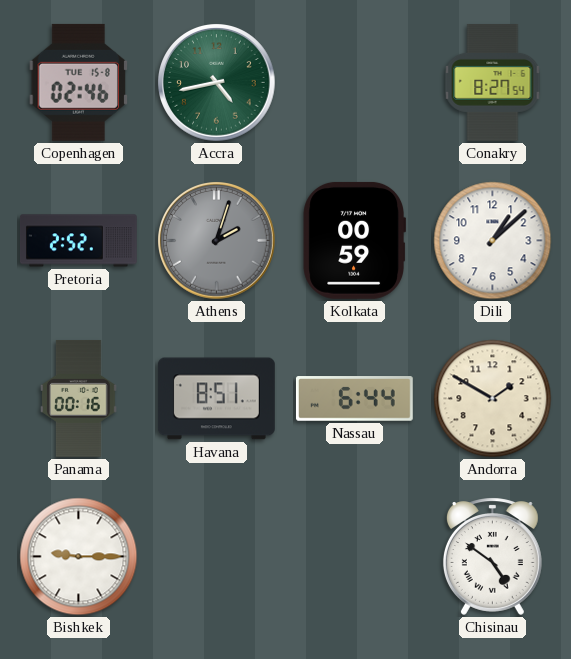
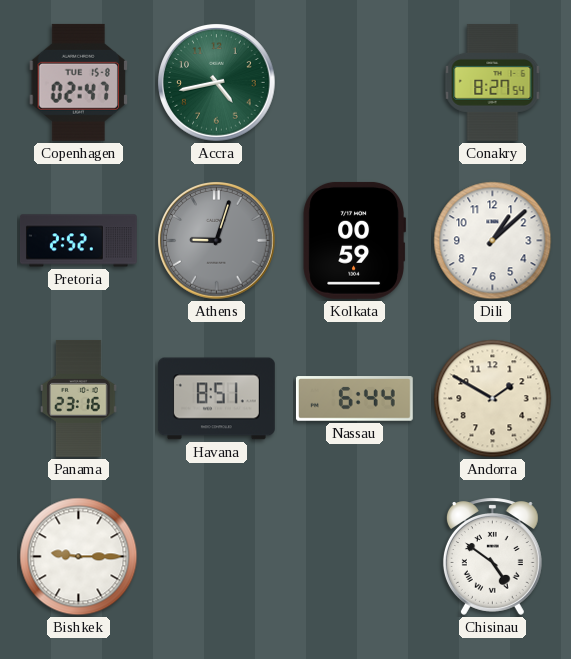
Copenhagen: 02:46 -> 02:47
Athens: 2:03 -> 9:03
Panama: 00:16 -> 23:16
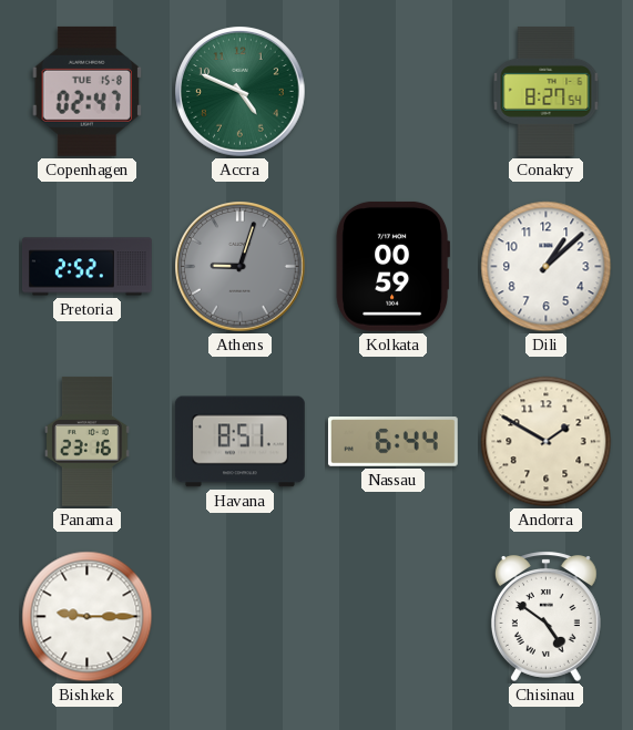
Accra: 4:43 -> 4:49
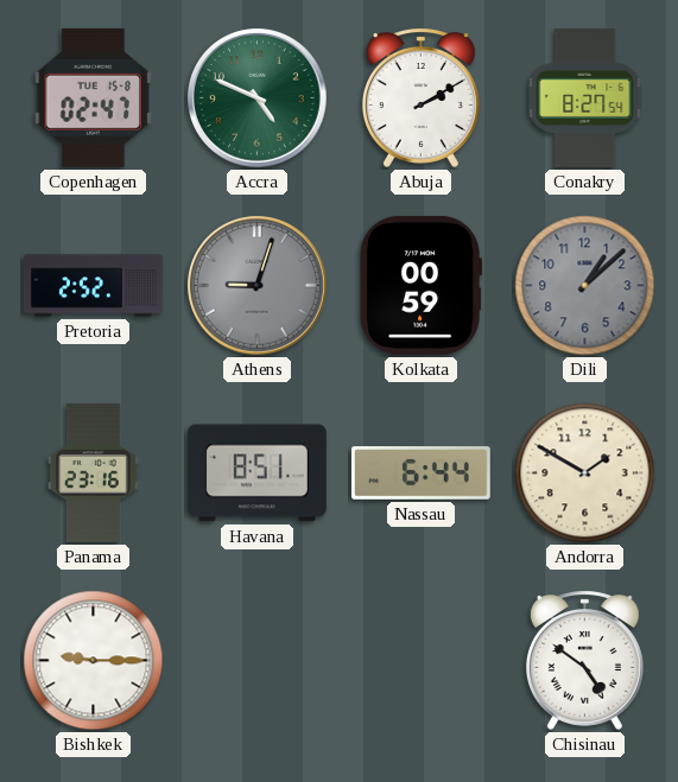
Abuja: none -> 2:10
Dili dial: white -> grey
